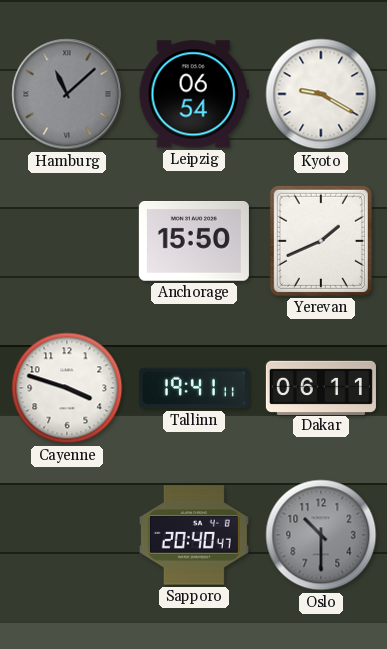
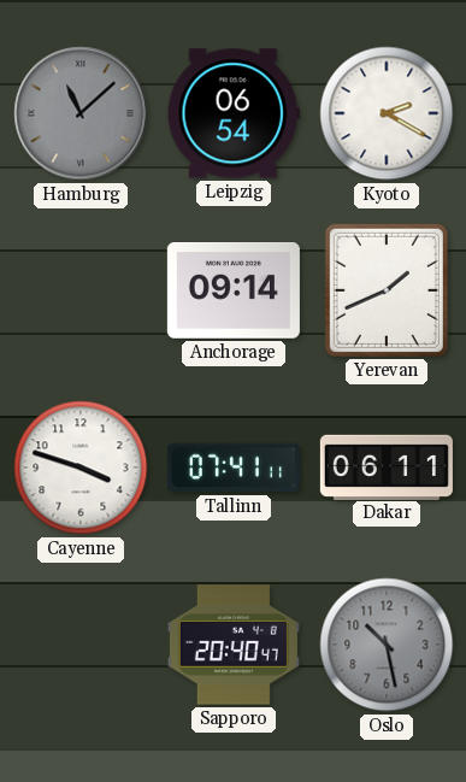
Kyoto: 9:20 -> 2:20
Anchorage: 15:50 -> 09:14
Tallinn: 19:41 -> 07:41
Oslo: 10:30 -> 10:28
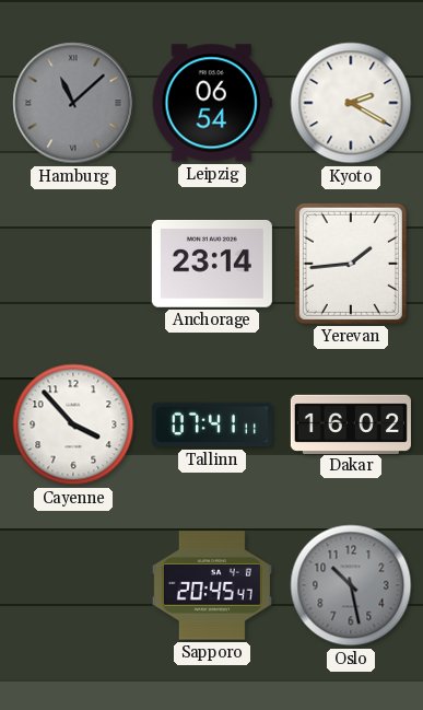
Anchorage: 09:14 -> 23:14
Yerevan: 1:41 -> 1:44
Cayenne: 3:48 -> 3:53
Dakar: 06:11 -> 16:02
Sapporo: 20:40 -> 20:45
